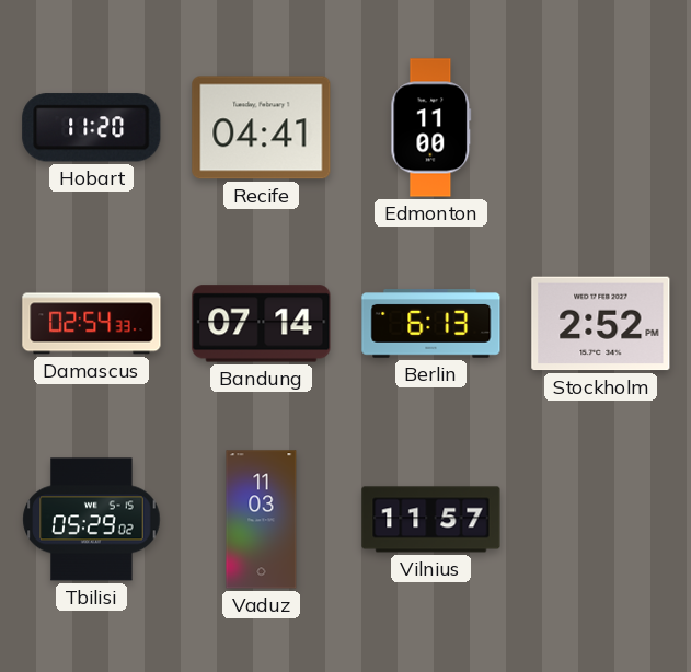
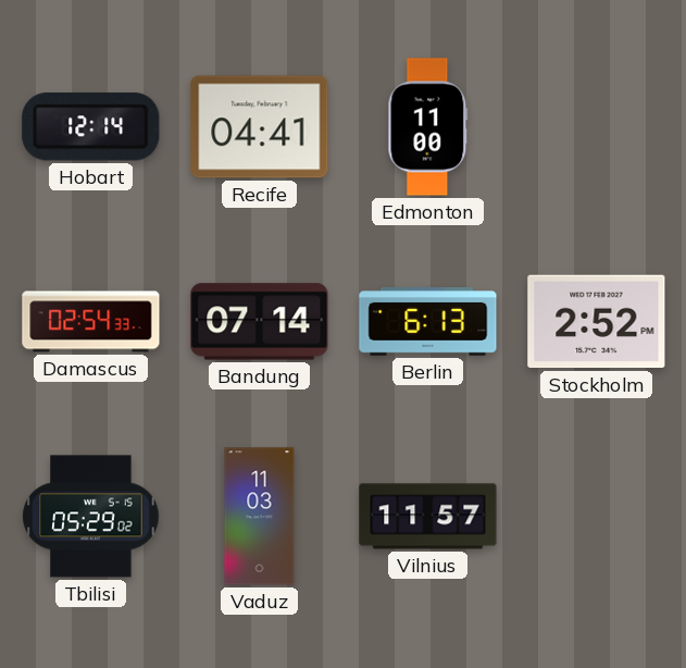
Hobart: 11:20 -> 12:14
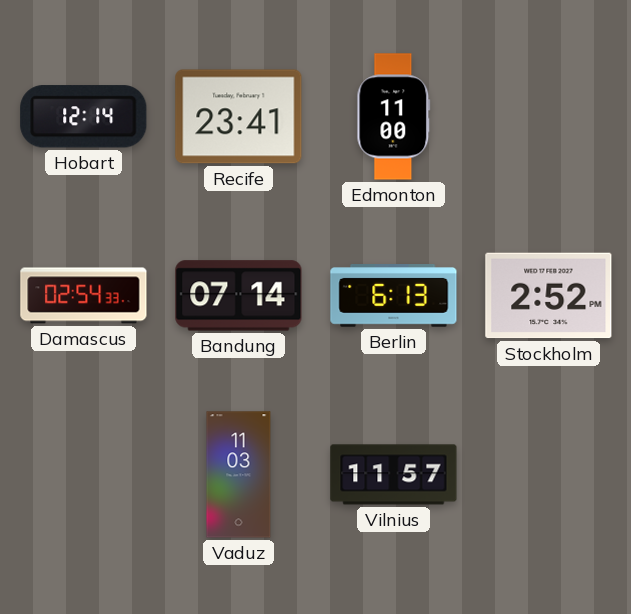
Recife: 04:41 -> 23:41
Tbilisi: 05:29 -> none
